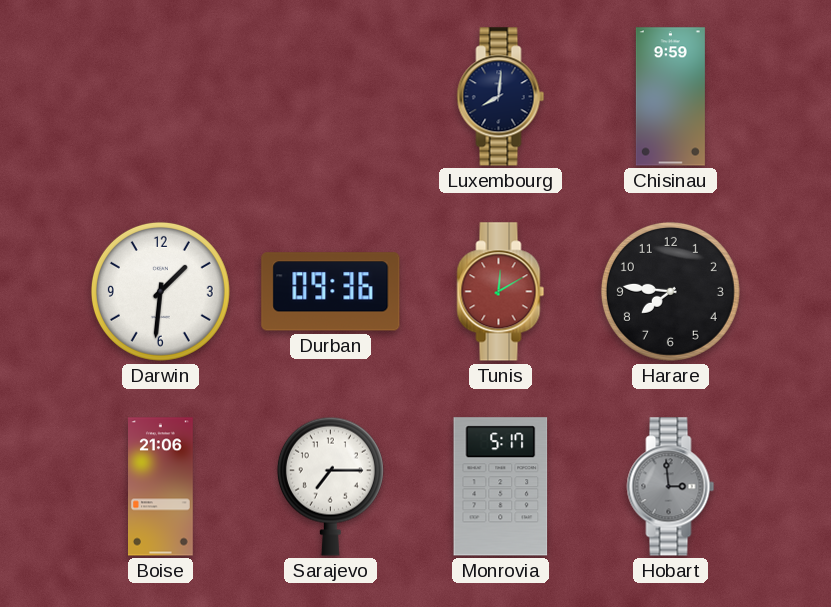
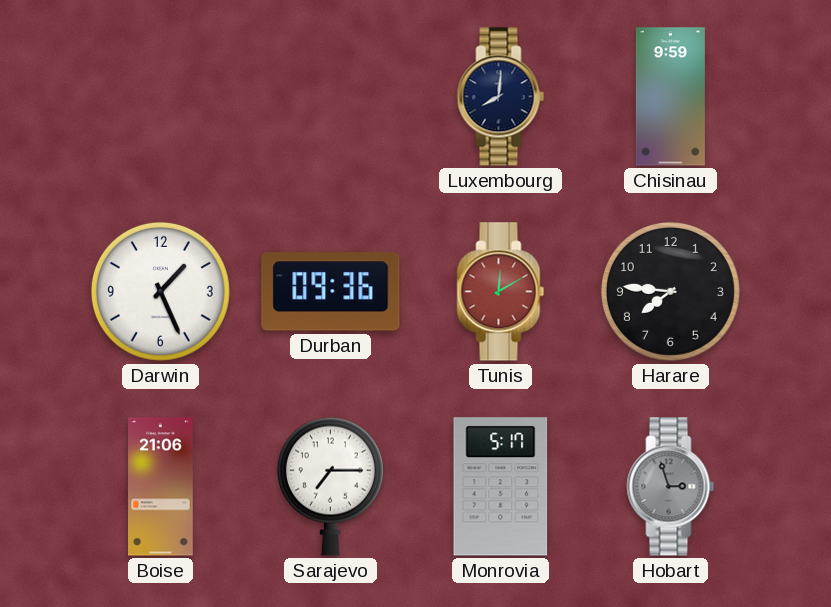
Darwin: 1:31 -> 1:26
Hobart: 2:59 -> 2:57
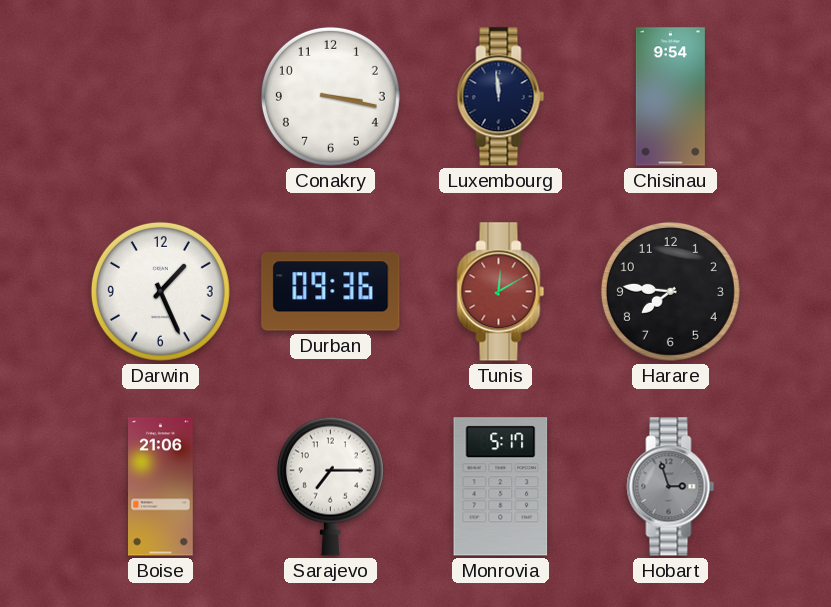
Conakry: none -> 3:17
Luxembourg: 8:01 -> 11:59
Chisinau: 9:59 -> 9:54
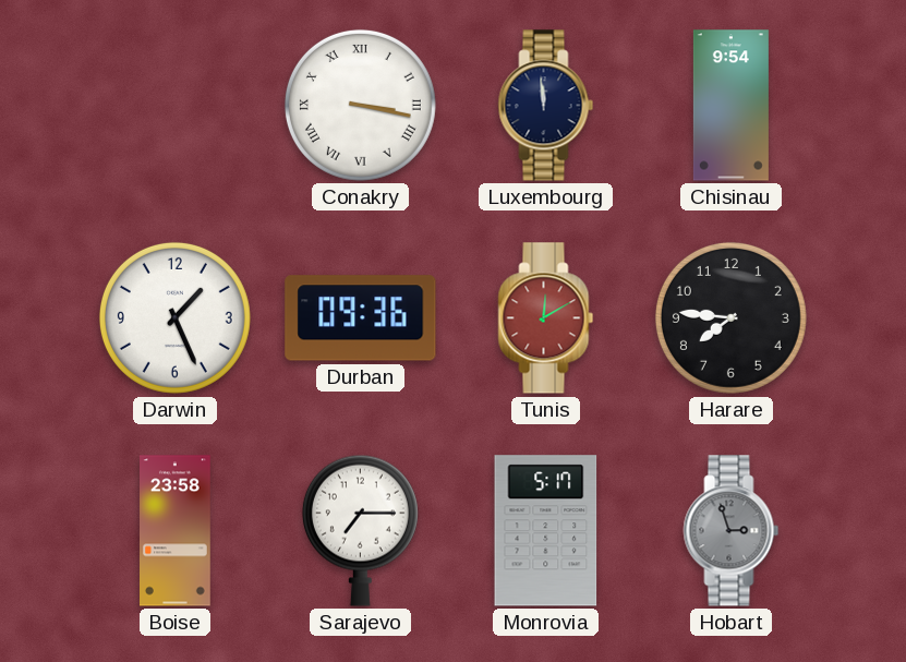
Conakry numerals: Arabic -> Roman
Boise: 21:06 -> 23:58
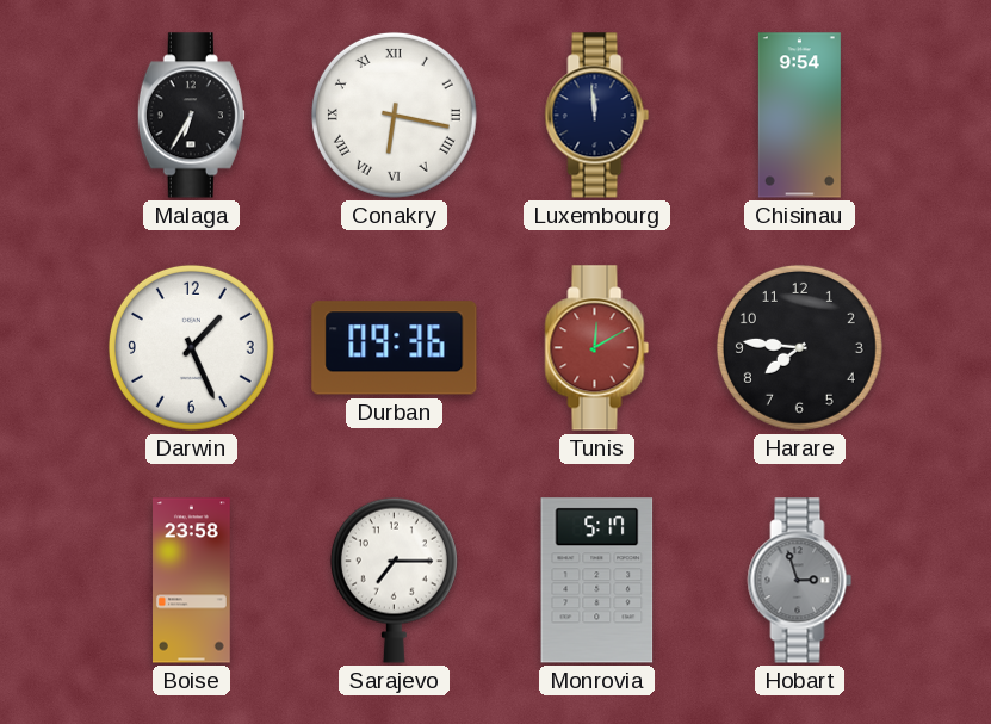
Malaga: none -> 6:35
Conakry: 3:17 -> 6:17
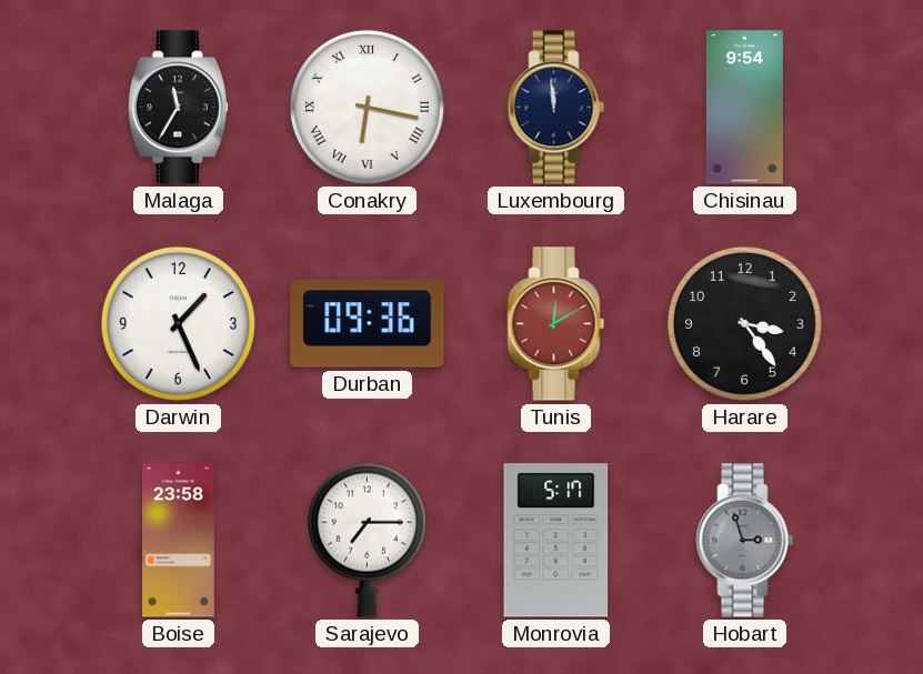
Malaga: 6:35 -> 11:35
Harare: 7:46 -> 3:24
